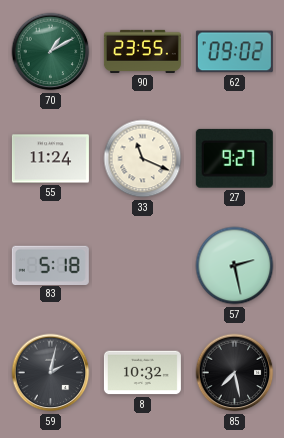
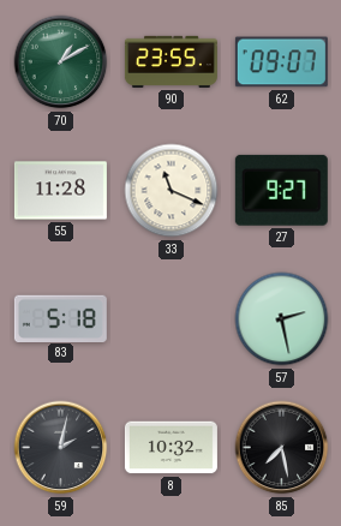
62: 09:02 -> 09:07
55: 11:24 -> 11:28
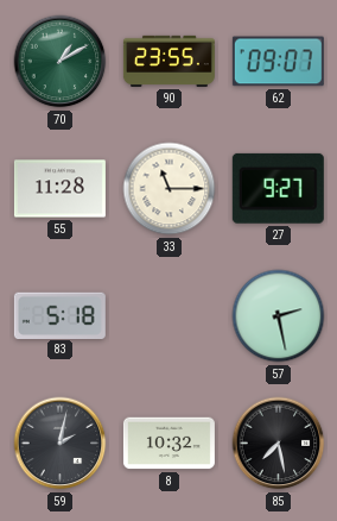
33: 11:19 -> 11:15
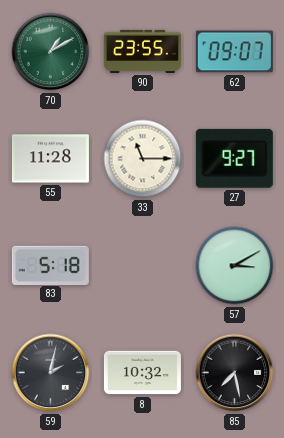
57: 2:28 -> 3:10
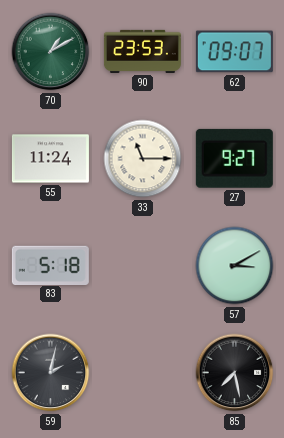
90: 23:55 -> 23:53
55: 11:28 -> 11:24
8: 10:32 -> none
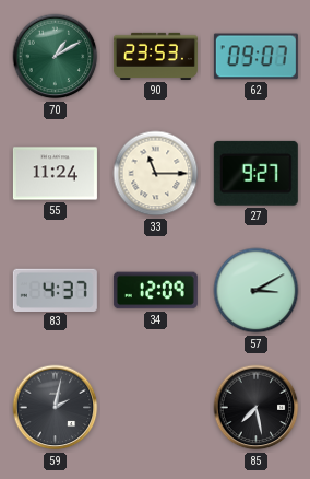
83: 5:18 -> 4:37
34: none -> 12:09
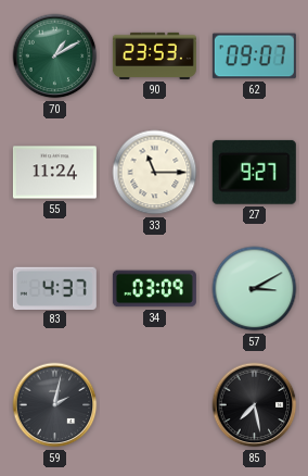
34: 12:09 -> 03:09
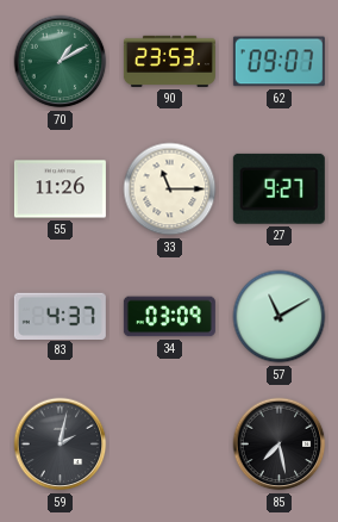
55: 11:24 -> 11:26
57: 3:10 -> 11:10
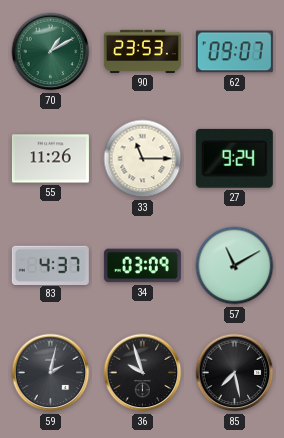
27: 9:27 -> 9:24
36: none -> 9:57
